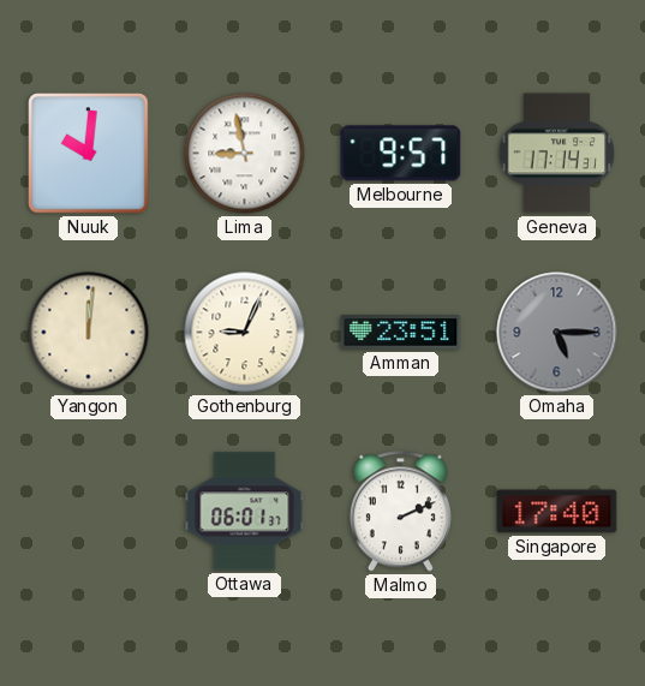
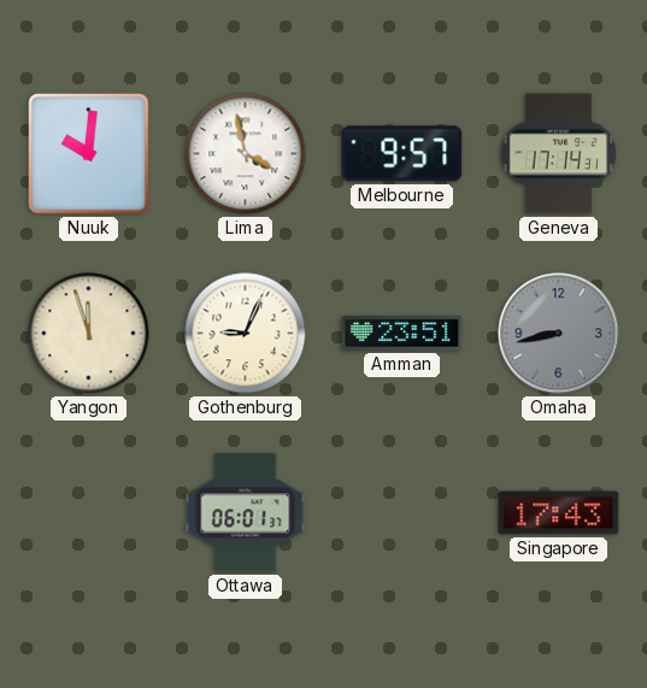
Lima: 8:58 -> 3:58
Yangon: 12:01 -> 11:57
Omaha: 5:15 -> 8:43
Malmo: 2:11 -> none
Singapore: 17:40 -> 17:43
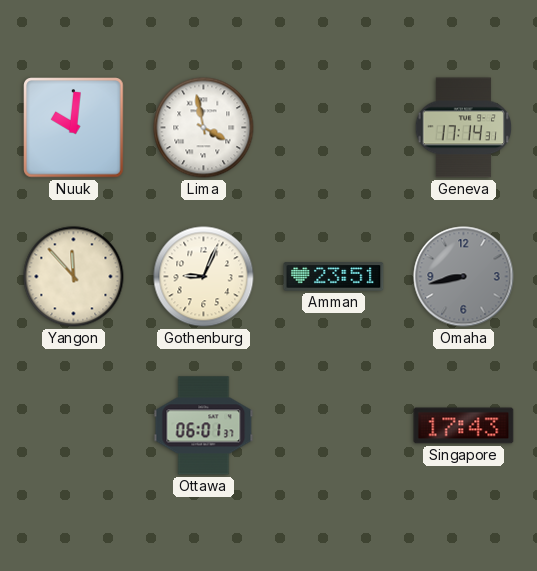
Melbourne: 9:57 -> none
Yangon: 11:57 -> 11:53
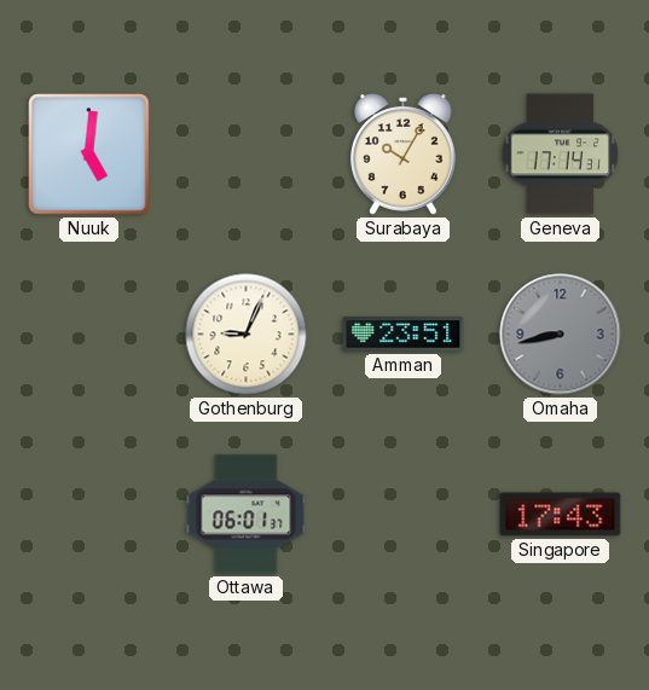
Nuuk: 10:01 -> 5:01
Lima: 3:58 -> none
Surabaya: none -> 10:05
Yangon: 11:53 -> none
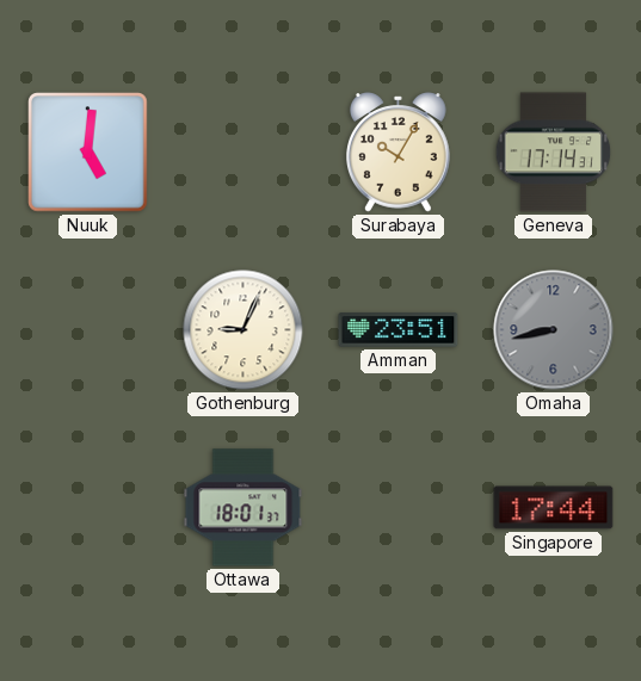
Ottawa: 06:01 -> 18:01
Singapore: 17:43 -> 17:44
